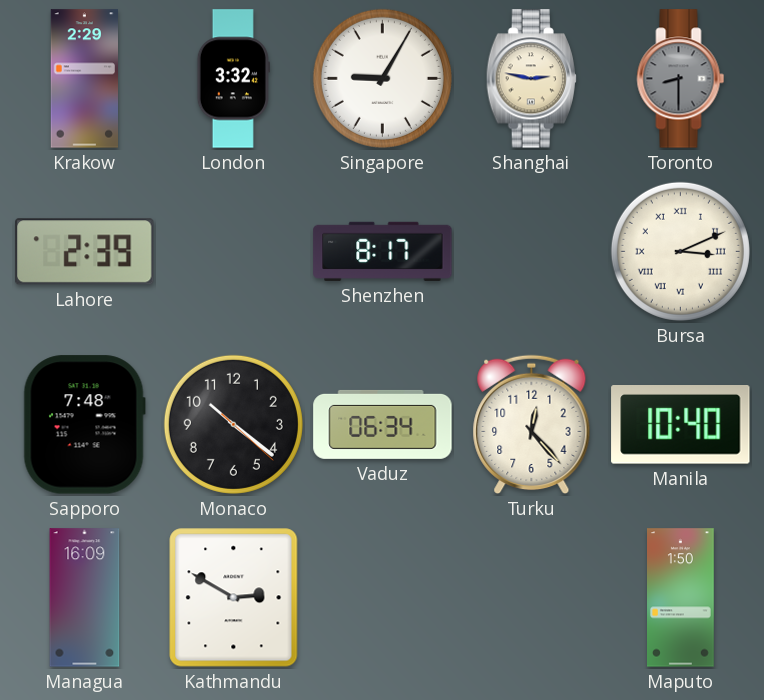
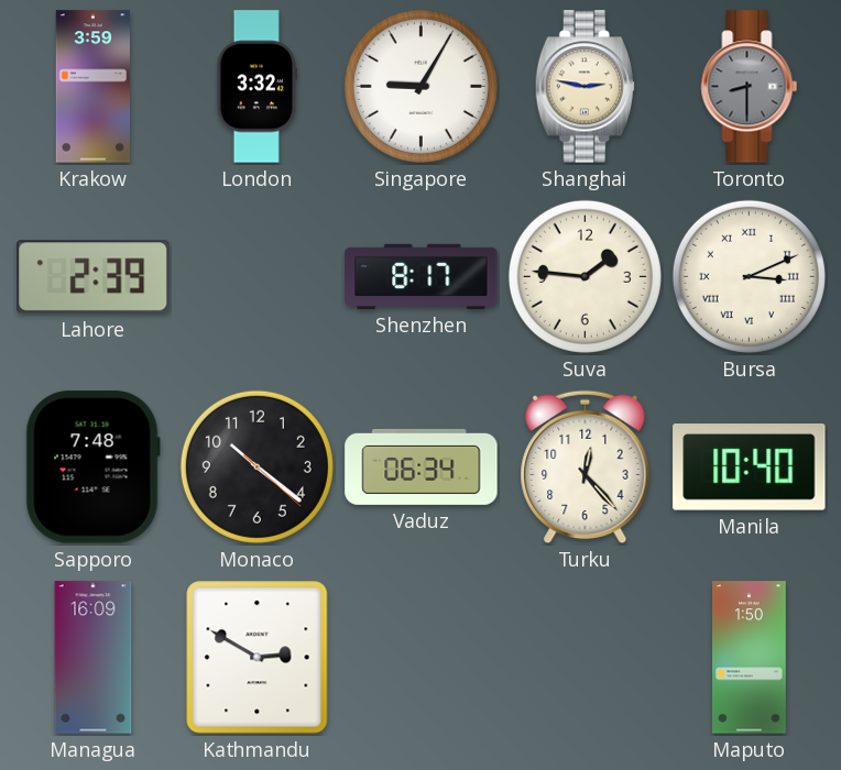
Krakow: 2:29 -> 3:59
Suva: none -> 1:46
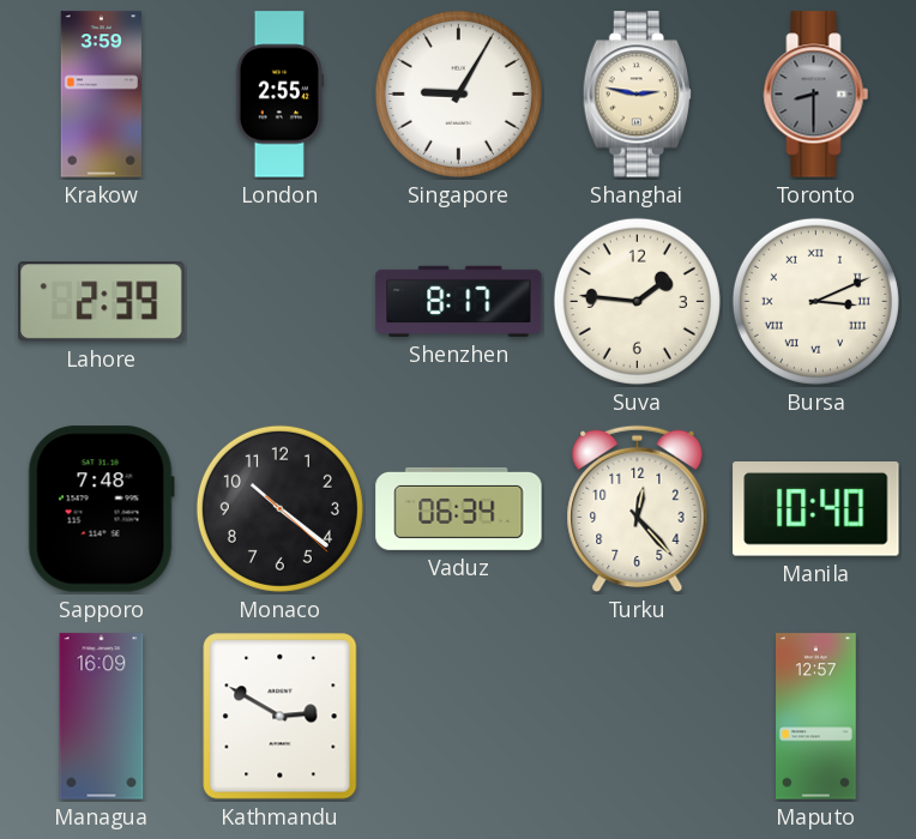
London: 3:32 -> 2:55
Maputo: 1:50 -> 12:57
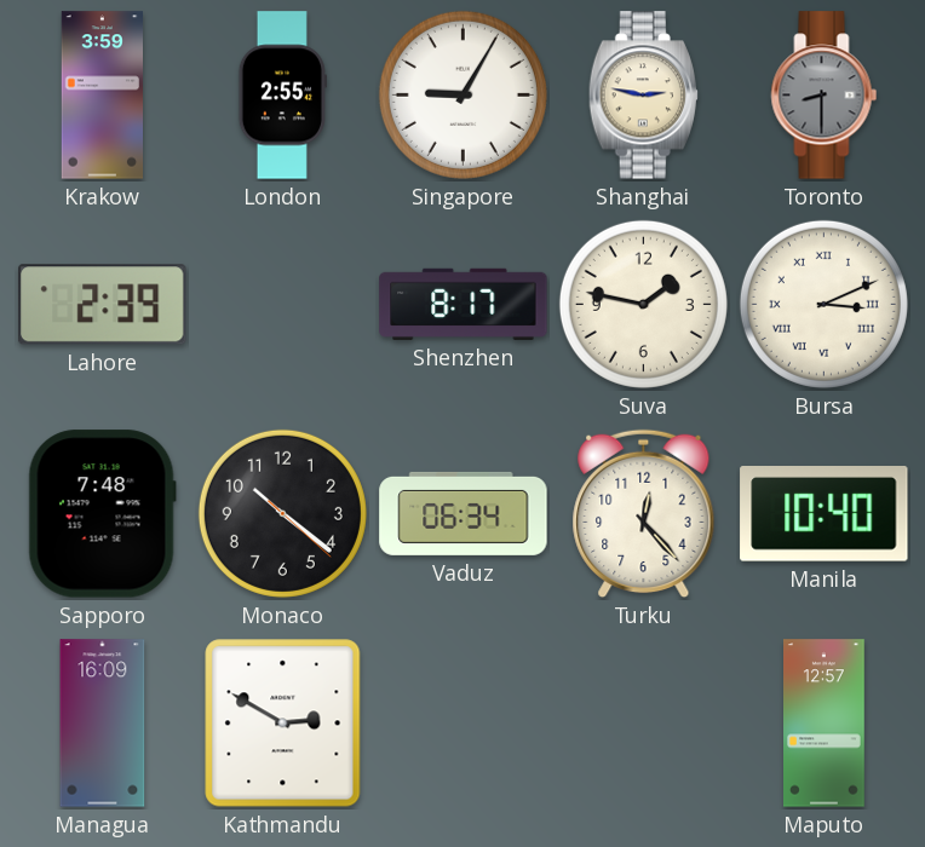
Suva: 1:46 -> 1:47
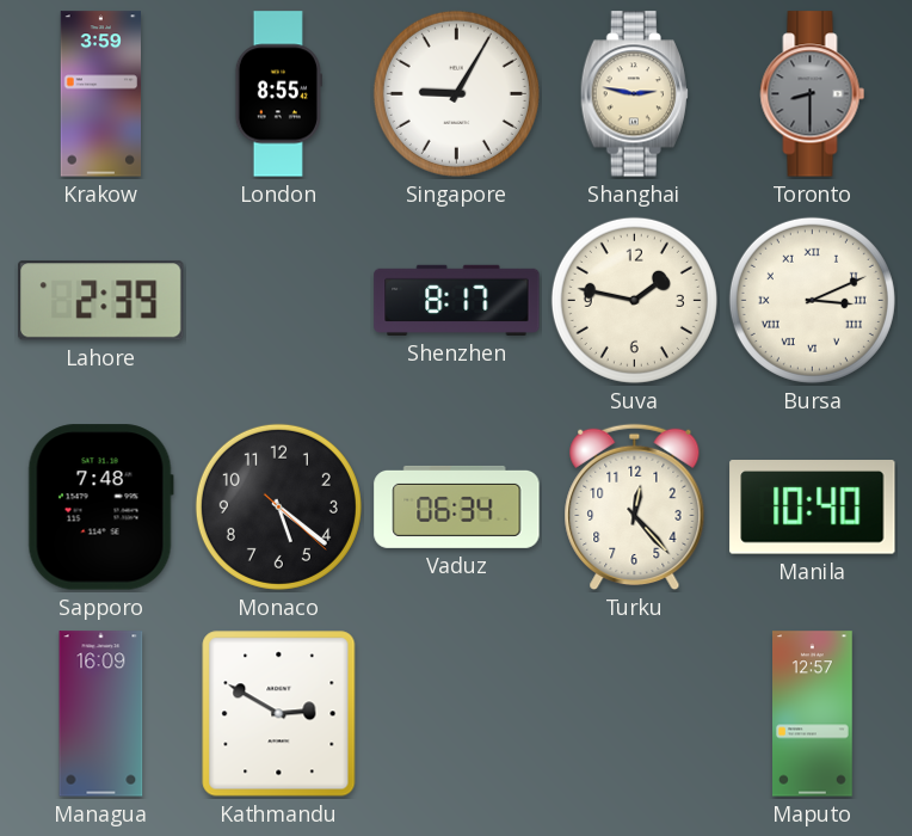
London: 2:55 -> 8:55
Monaco: 10:21 -> 5:21
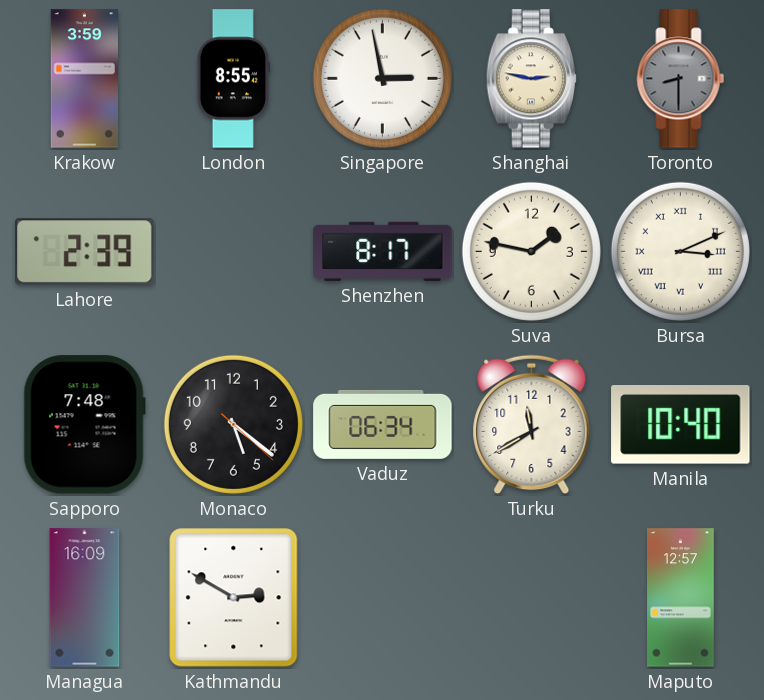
Singapore: 9:05 -> 2:58
Turku: 12:23 -> 11:40
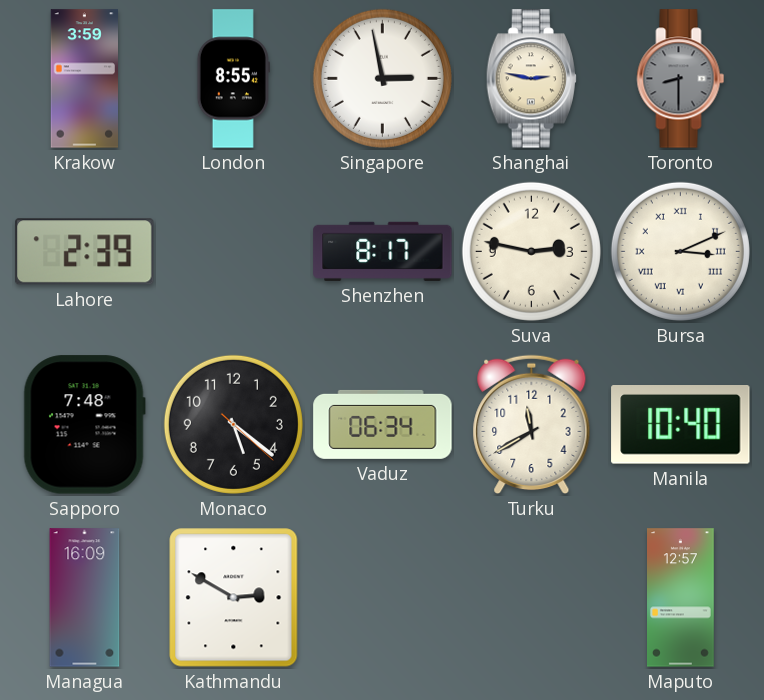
Suva: 1:47 -> 2:47
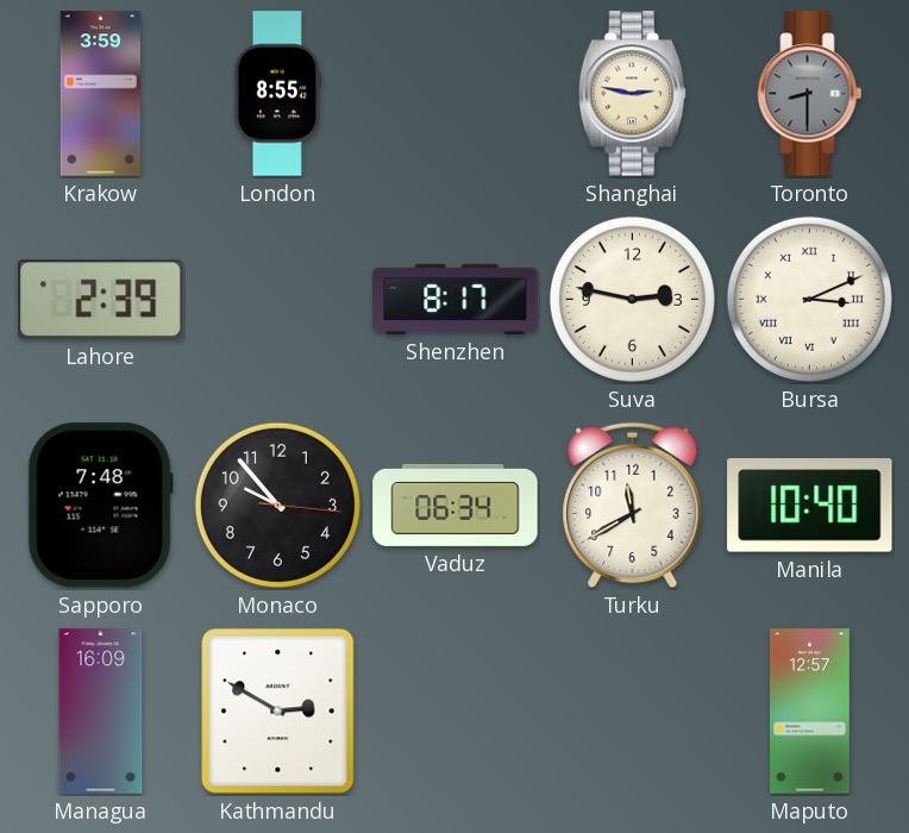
Singapore: 2:58 -> none
Monaco: 5:21 -> 9:53
